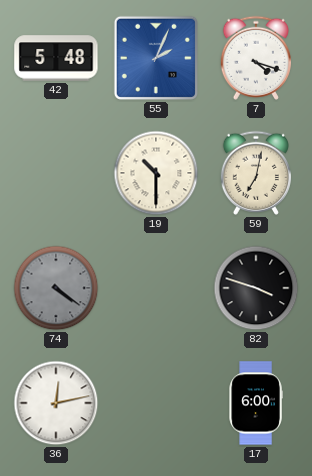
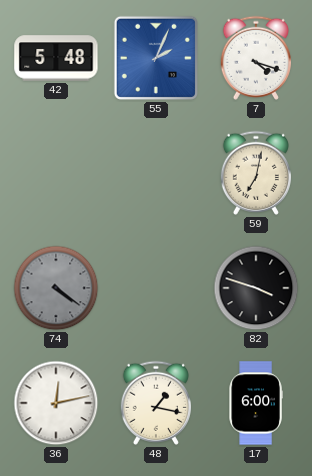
19: 10:30 -> none
48: none -> 1:17
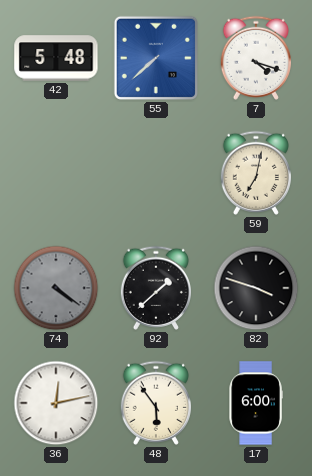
55: 2:04 -> 7:38
92: none -> 1:38
48: 1:17 -> 5:54
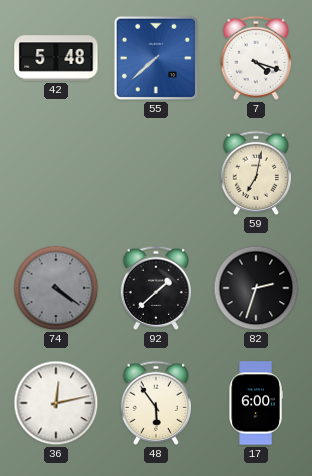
82: 3:48 -> 2:33
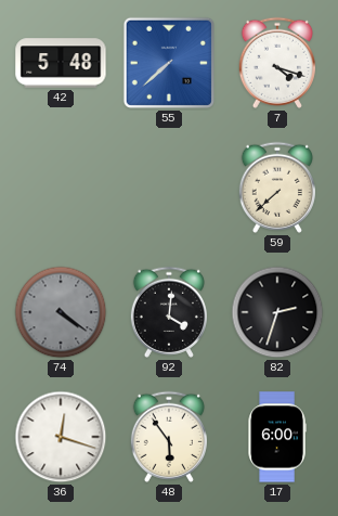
59: 7:02 -> 7:38
92: 1:38 -> 4:01
36: 12:13 -> 12:18
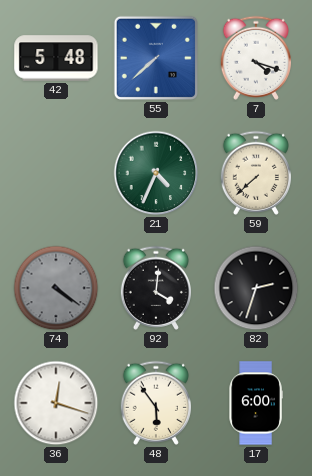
21: none -> 4:34
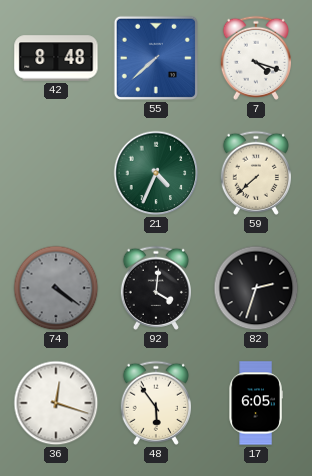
42: 5:48 -> 8:48
17: 6:00 -> 6:05
